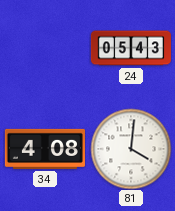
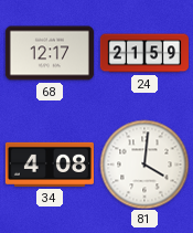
68: none -> 12:17
24: 05:43 -> 21:59
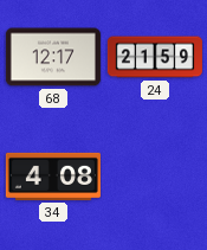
81: 4:01 -> none
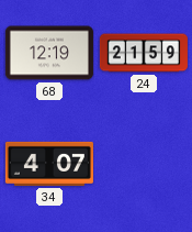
68: 12:17 -> 12:19
34: 4:08 -> 4:07
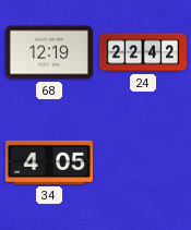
24: 21:59 -> 22:42
34: 4:07 -> 4:05
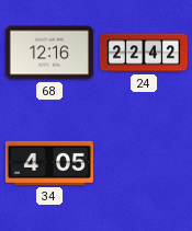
68: 12:19 -> 12:16
